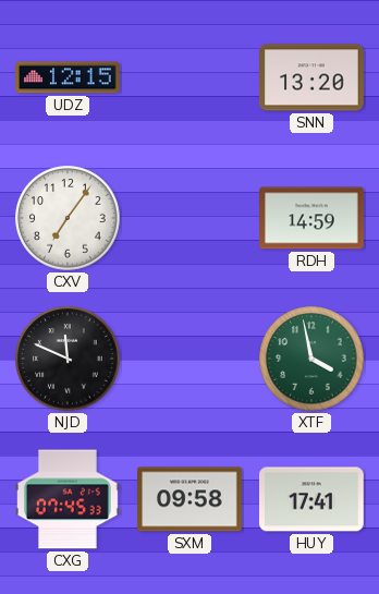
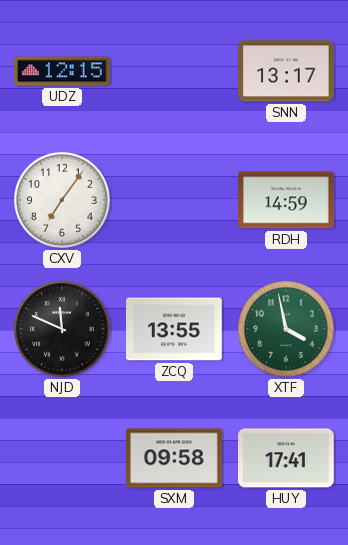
SNN: 13:20 -> 13:17
ZCQ: none -> 13:55
CXG: 07:45 -> none
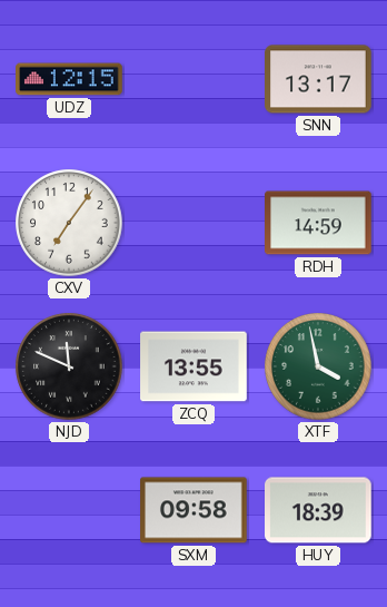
HUY: 17:41 -> 18:39
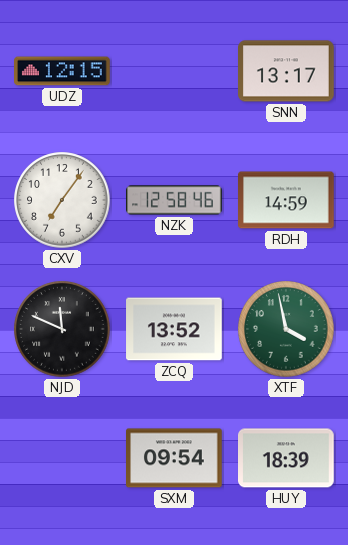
NZK: none -> 12:58
ZCQ: 13:55 -> 13:52
SXM: 09:58 -> 09:54
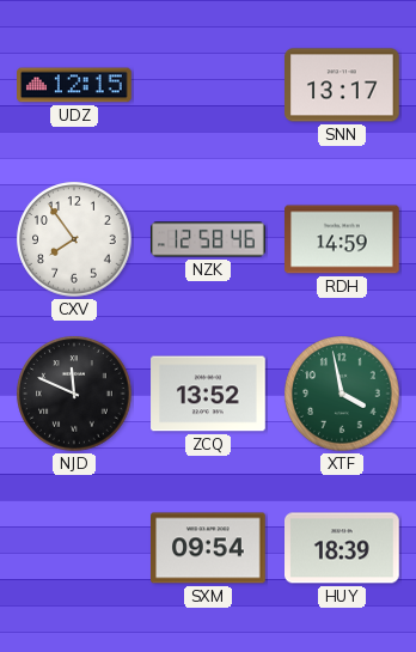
CXV: 7:06 -> 7:54
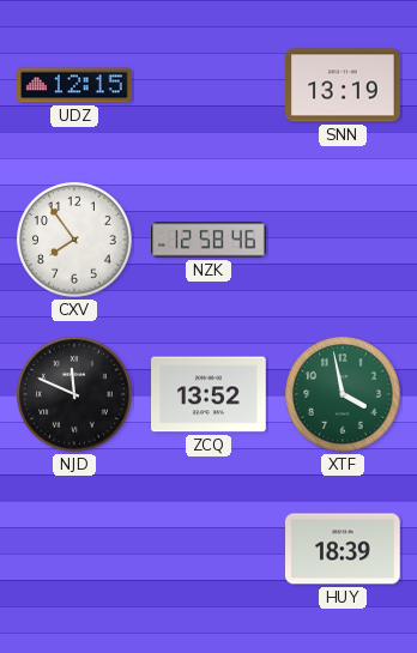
SNN: 13:17 -> 13:19
RDH: 14:59 -> none
SXM: 09:54 -> none
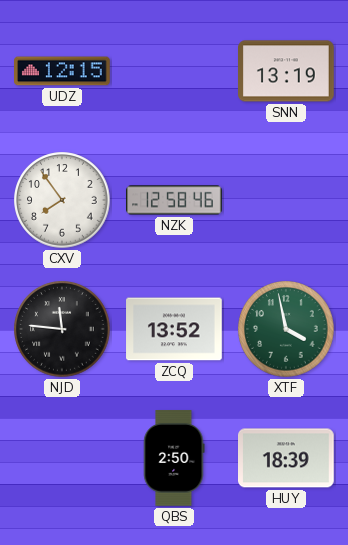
NJD: 11:49 -> 11:46
QBS: none -> 2:50
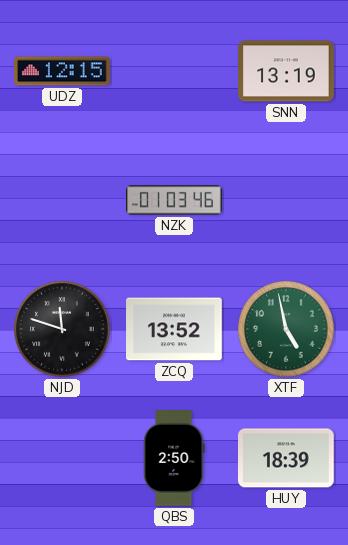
CXV: 7:54 -> none
NZK: 12:58 -> 01:03
NJD: 11:46 -> 11:48
XTF: 3:58 -> 4:58
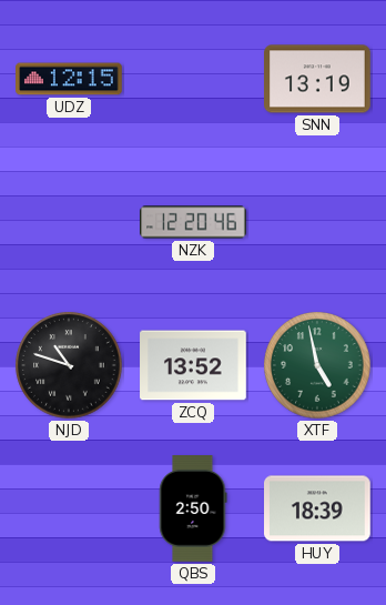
NZK: 01:03 -> 12:20
NJD: 11:48 -> 10:48
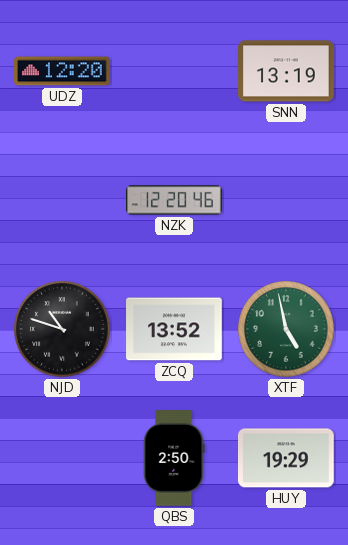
UDZ: 12:15 -> 12:20
HUY: 18:39 -> 19:29
